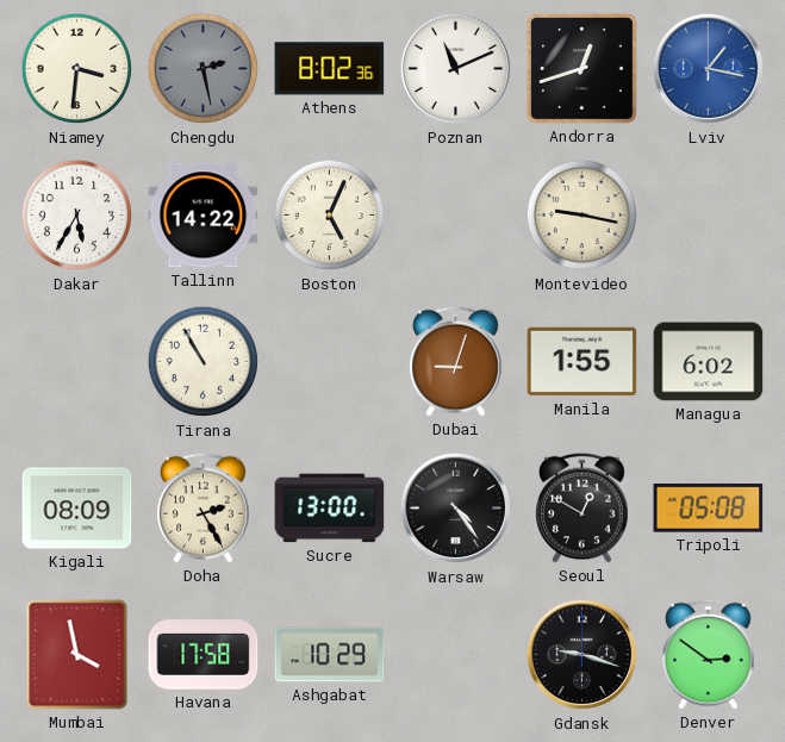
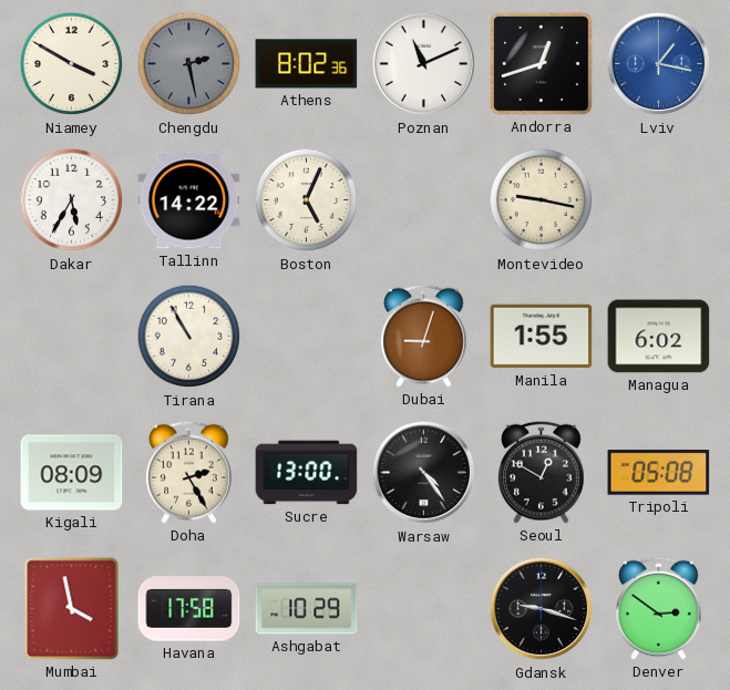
Niamey: 3:31 -> 3:50
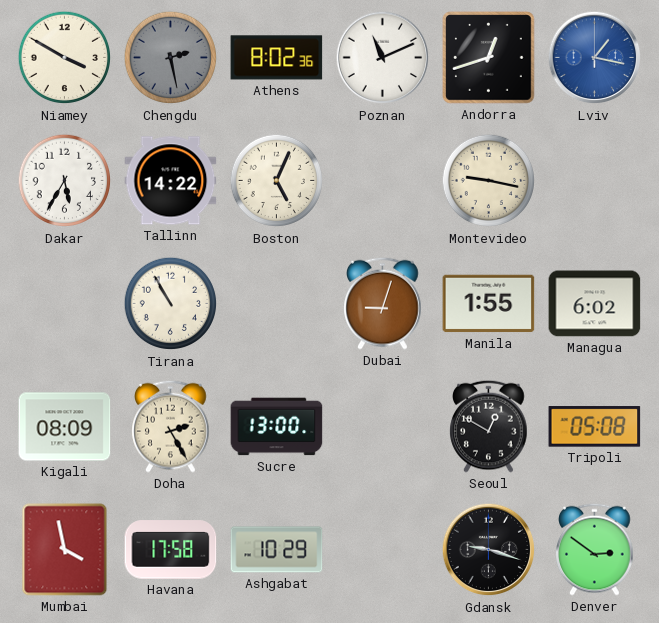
Warsaw: 4:24 -> none
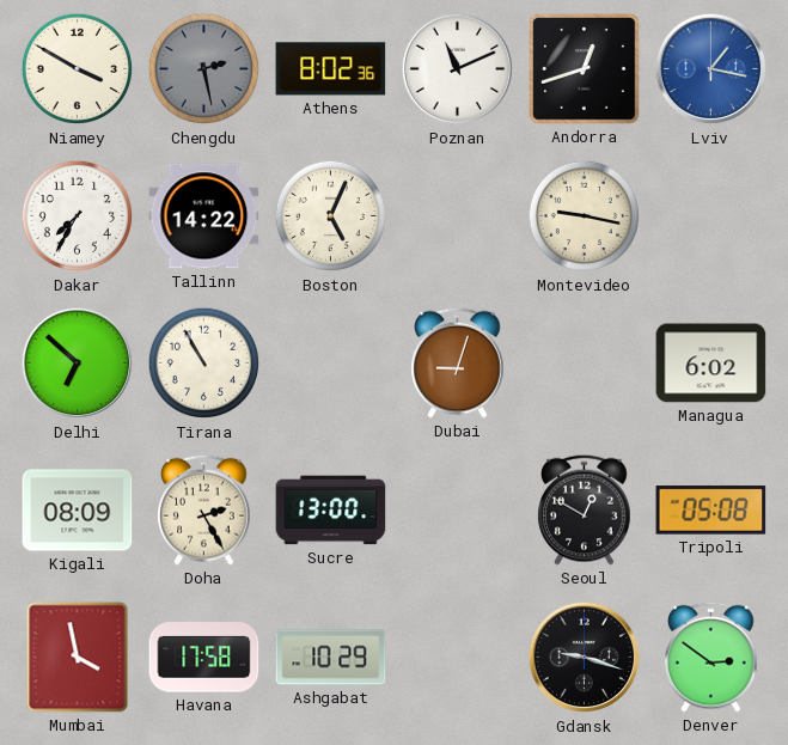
Dakar: 5:35 -> 7:35
Delhi: none -> 6:52
Manila: 1:55 -> none
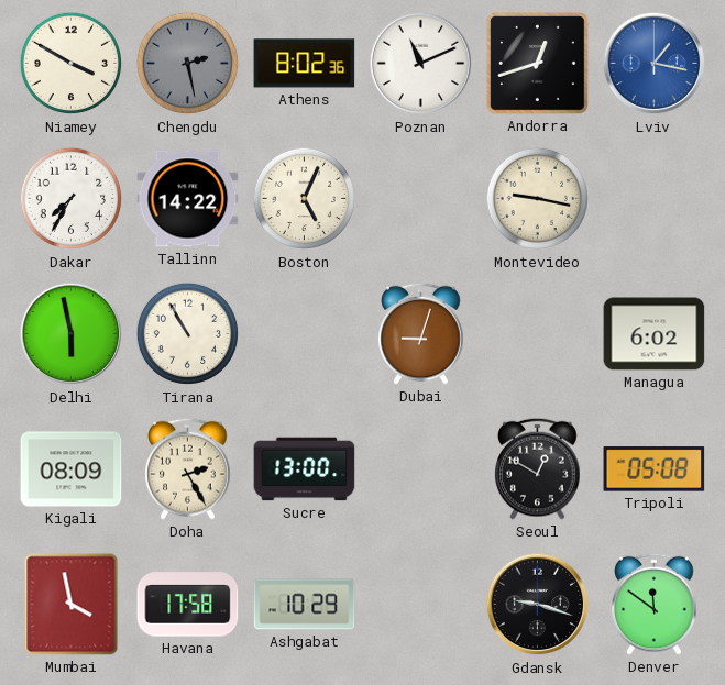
Delhi: 6:52 -> 5:58
Denver: 2:51 -> 11:51
